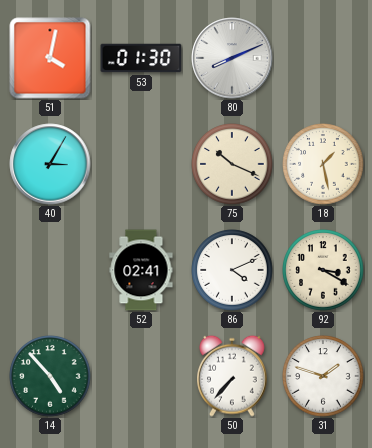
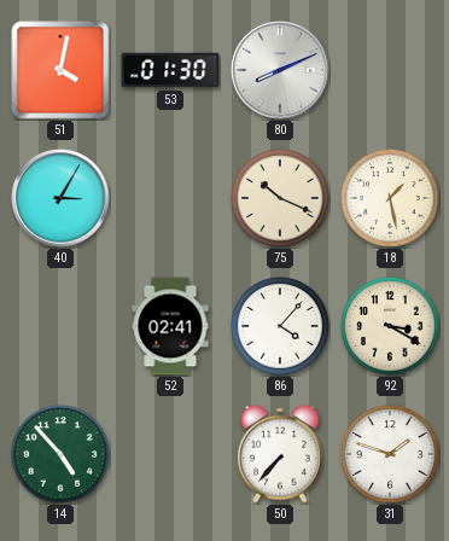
86: 4:11 -> 4:07
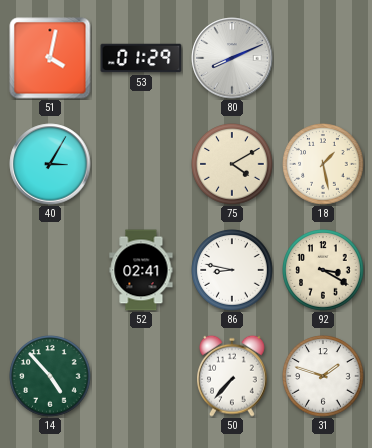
53: 01:30 -> 01:29
75: 10:19 -> 4:10
86: 4:07 -> 8:47
